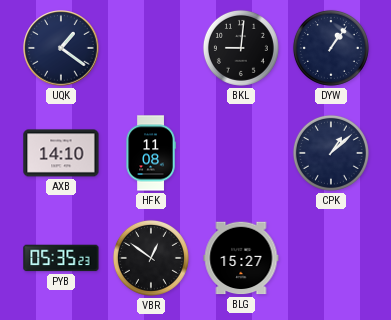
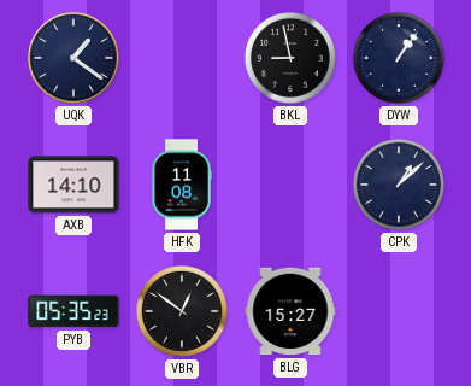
BKL: 9:01 -> 8:58
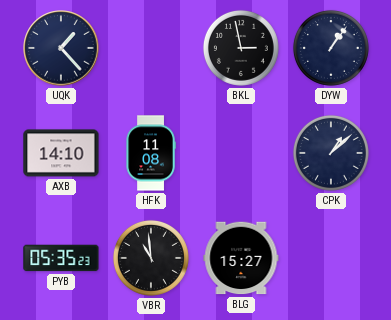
UQK: 1:21 -> 1:23
BKL: 8:58 -> 2:58
VBR: 12:51 -> 10:59
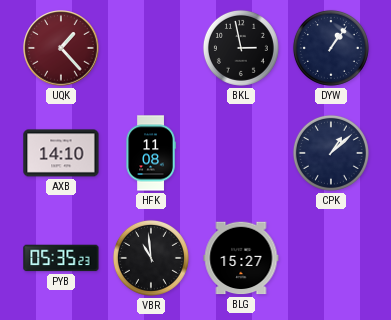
UQK dial: navy -> burgundy
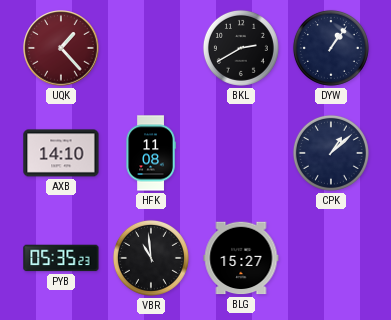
BKL: 2:58 -> 2:40
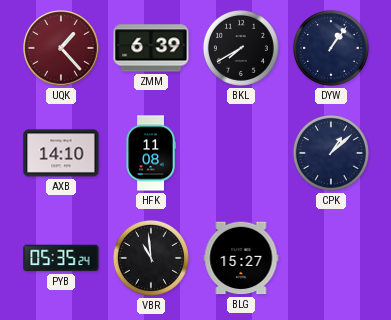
ZMM: none -> 6:39
BKL: 2:40 -> 7:40
PYB: 05:35:23 -> 05:35:24
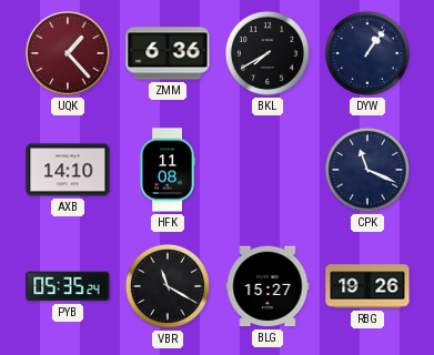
ZMM: 6:39 -> 6:36
CPK: 1:08 -> 11:19
VBR: 10:59 -> 11:20
RBG: none -> 19:26
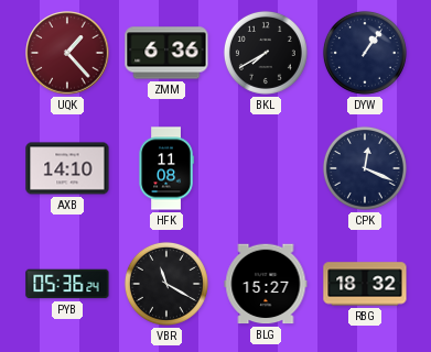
CPK: 11:19 -> 12:19
PYB: 05:35 -> 05:36
RBG: 19:26 -> 18:32
